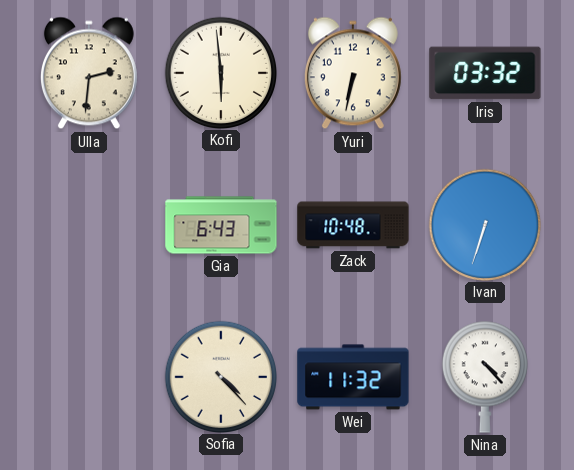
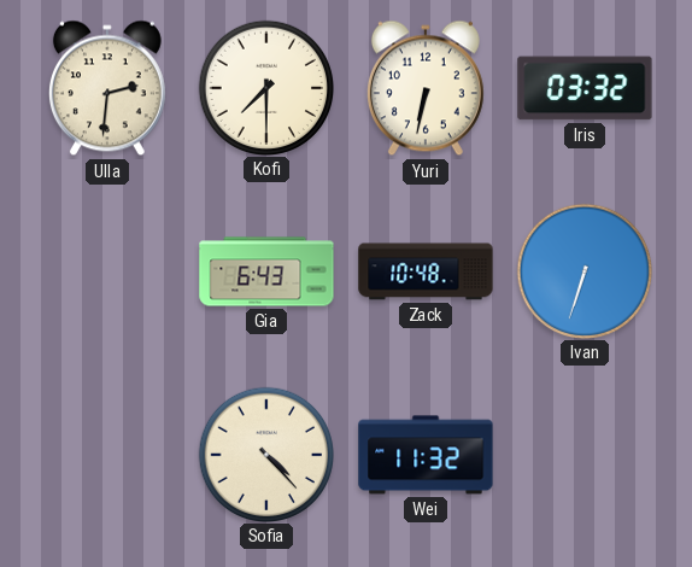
Kofi: 5:59 -> 7:30
Nina: 4:23 -> none
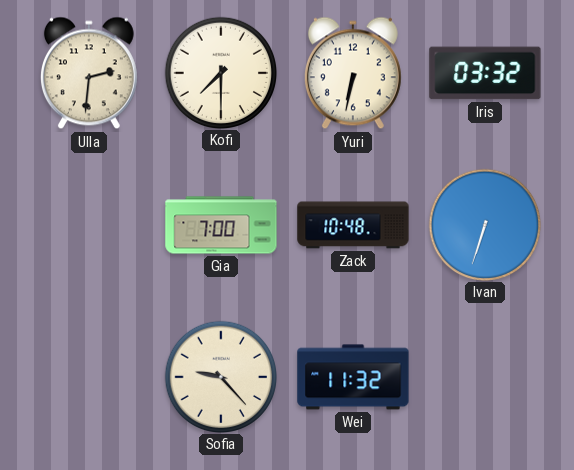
Gia: 6:43 -> 7:00
Sofia: 4:23 -> 9:23
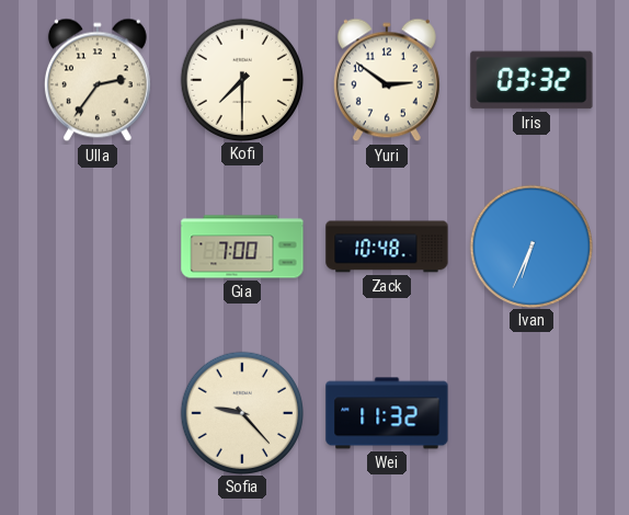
Ulla: 2:31 -> 2:36
Yuri: 6:32 -> 2:51
Ivan: 6:33 -> 6:34
